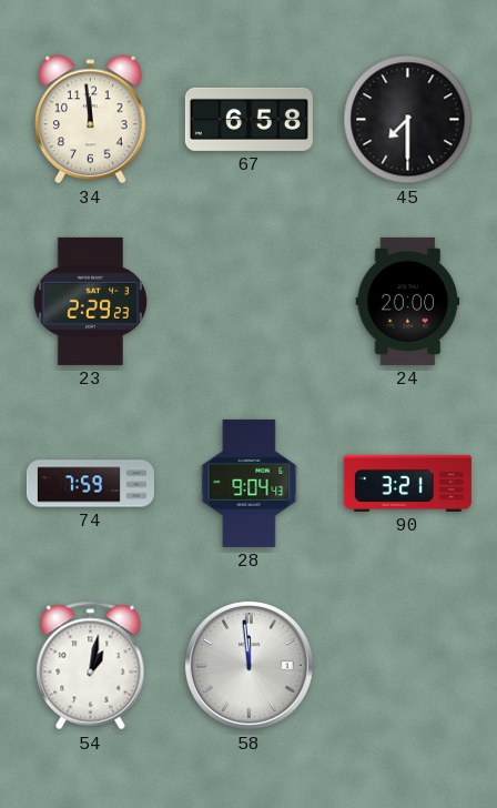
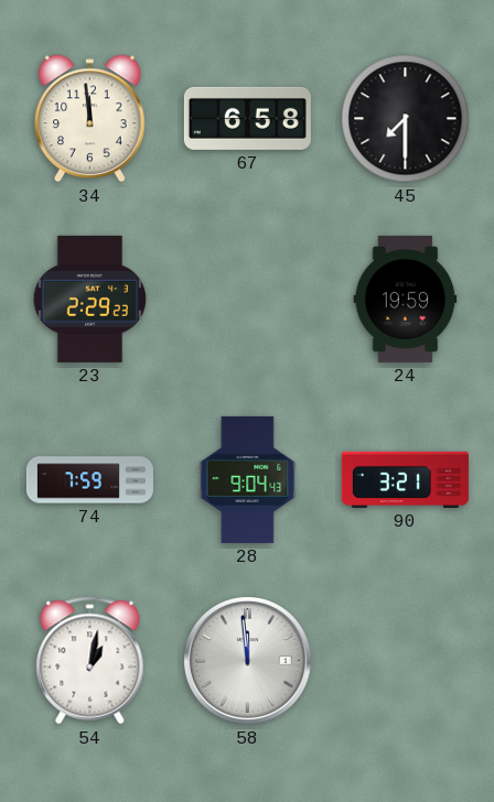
24: 20:00 -> 19:59
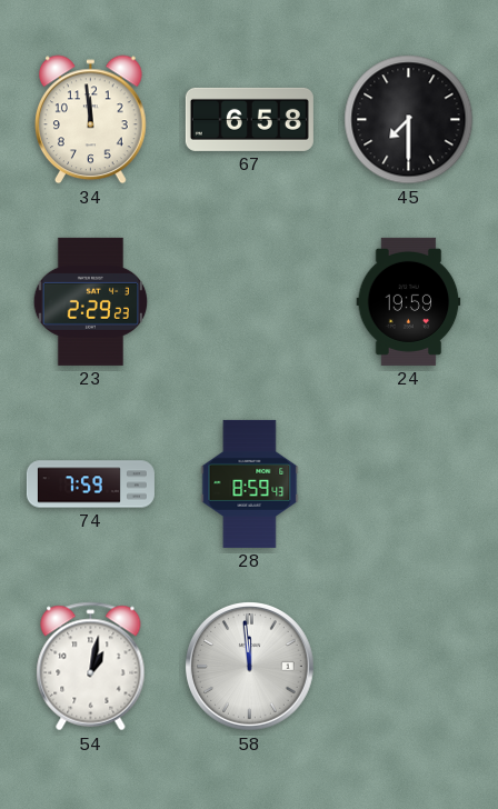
28: 9:04 -> 8:59
90: 3:21 -> none
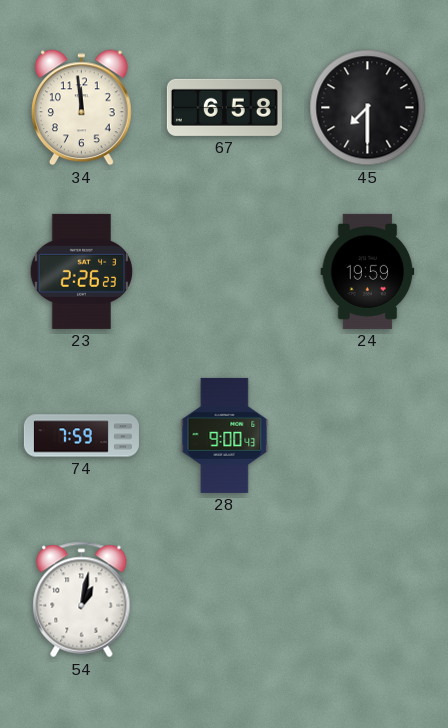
23: 2:29 -> 2:26
28: 8:59 -> 9:00
58: 11:59 -> none
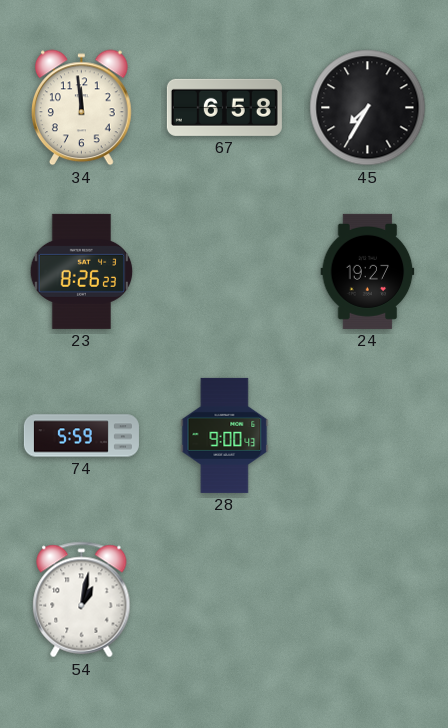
45: 7:30 -> 7:35
23: 2:26 -> 8:26
24: 19:59 -> 19:27
74: 7:59 -> 5:59
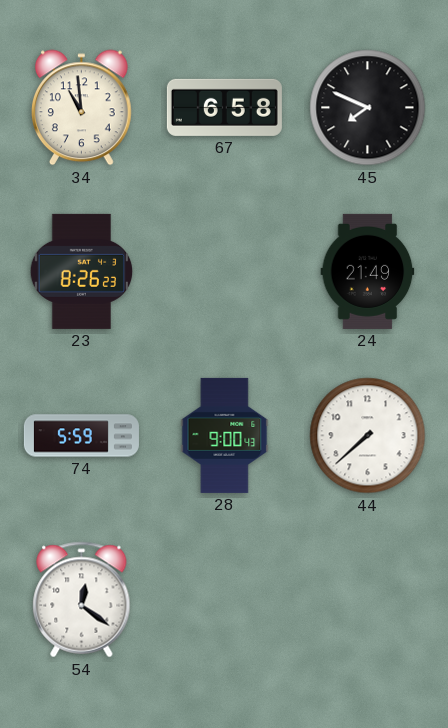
34: 11:59 -> 10:59
45: 7:35 -> 7:49
24: 19:27 -> 21:49
44: none -> 7:38
54: 1:02 -> 12:21
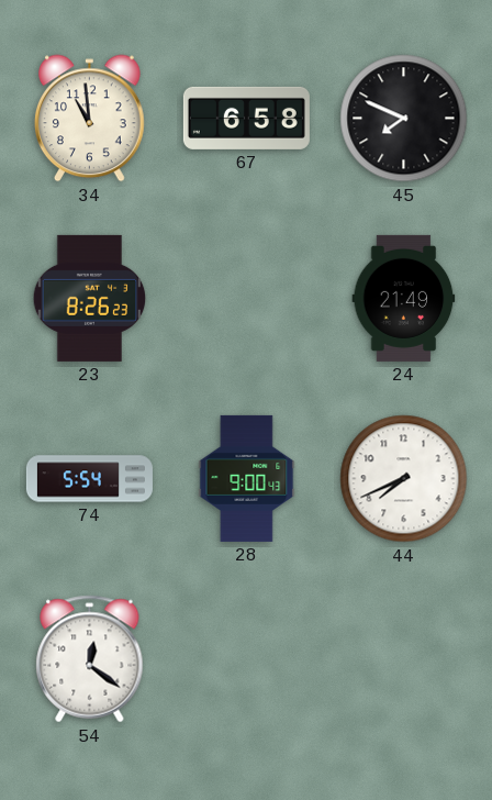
74: 5:59 -> 5:54
44: 7:38 -> 7:41
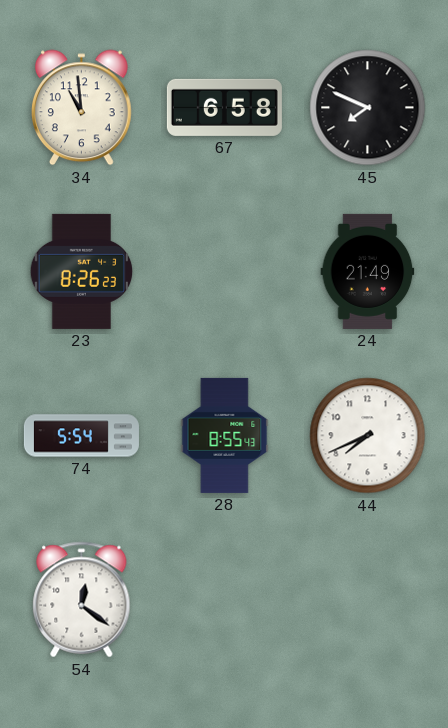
28: 9:00 -> 8:55
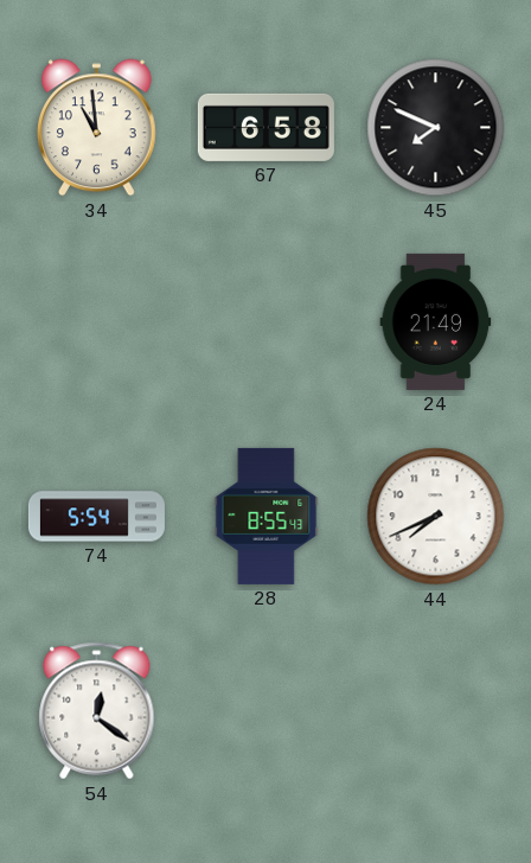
23: 8:26 -> none
